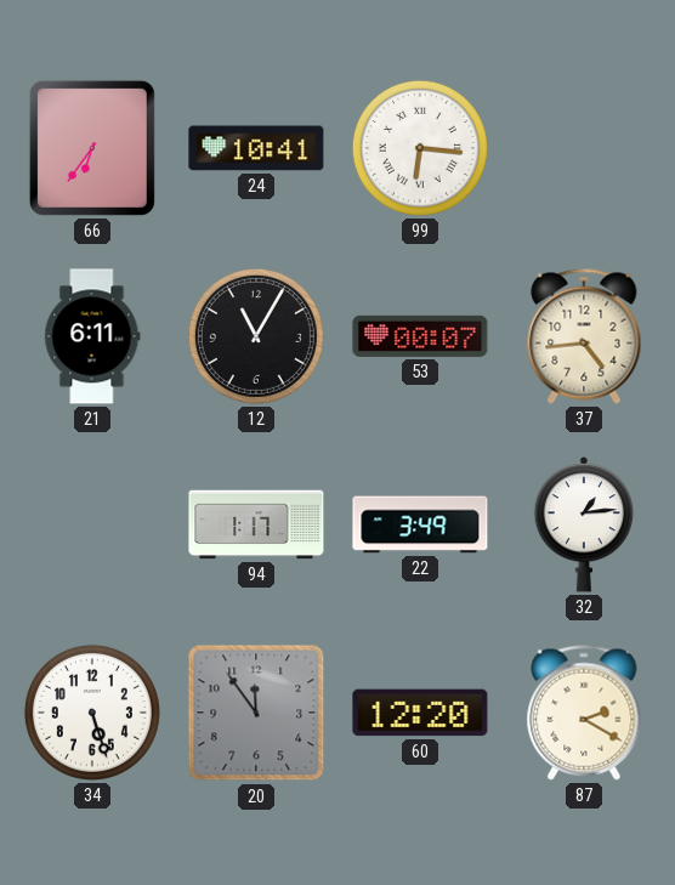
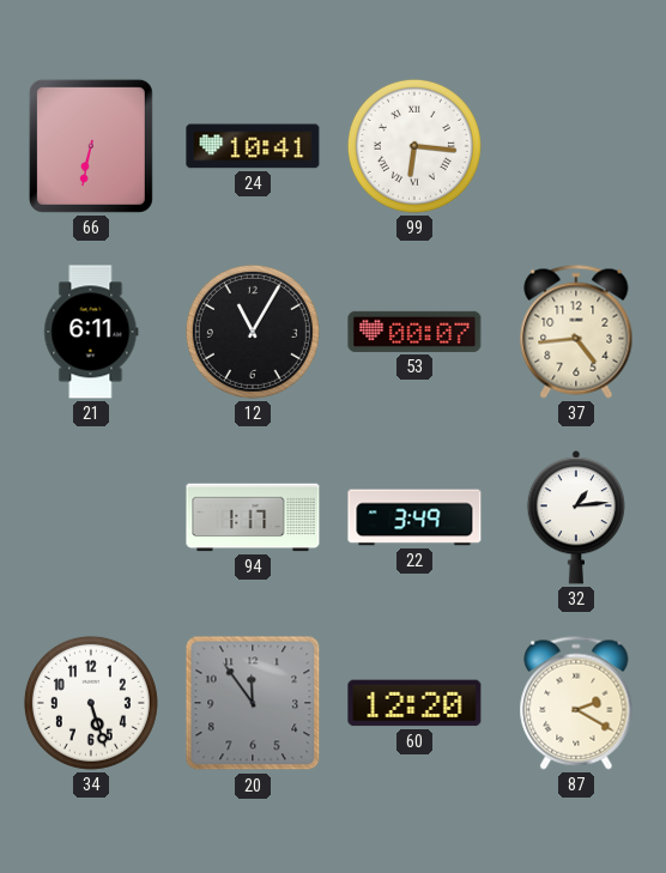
66: 6:36 -> 6:32
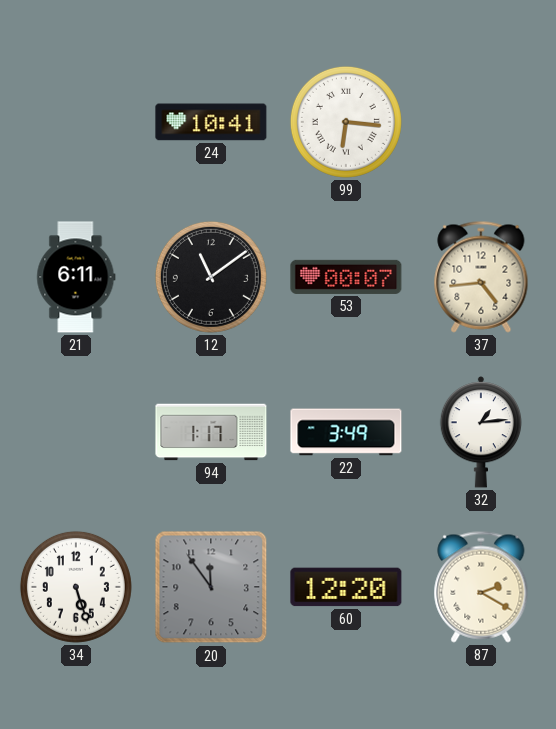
66: 6:32 -> none
12: 11:05 -> 11:09
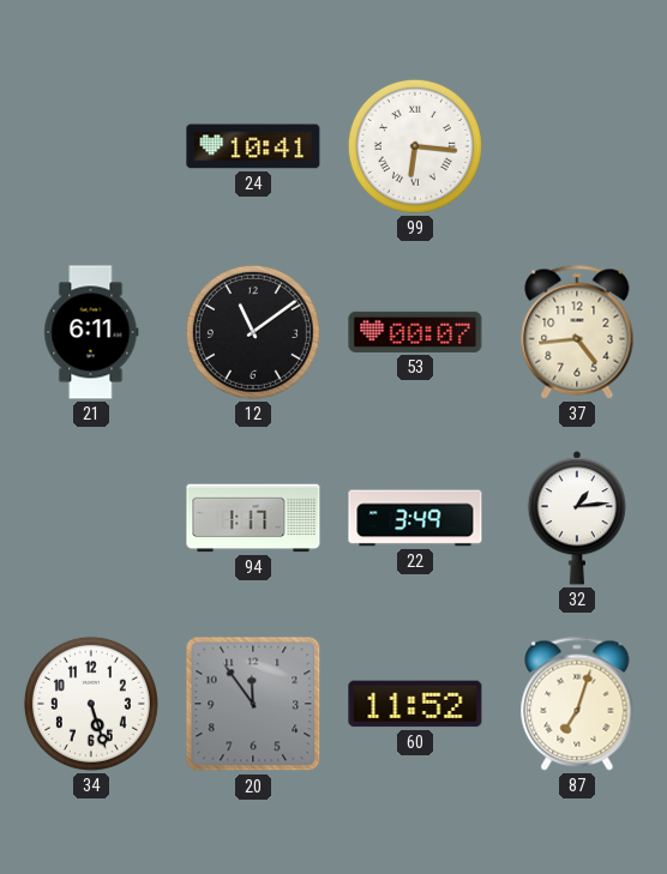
60: 12:20 -> 11:52
87: 2:20 -> 7:03
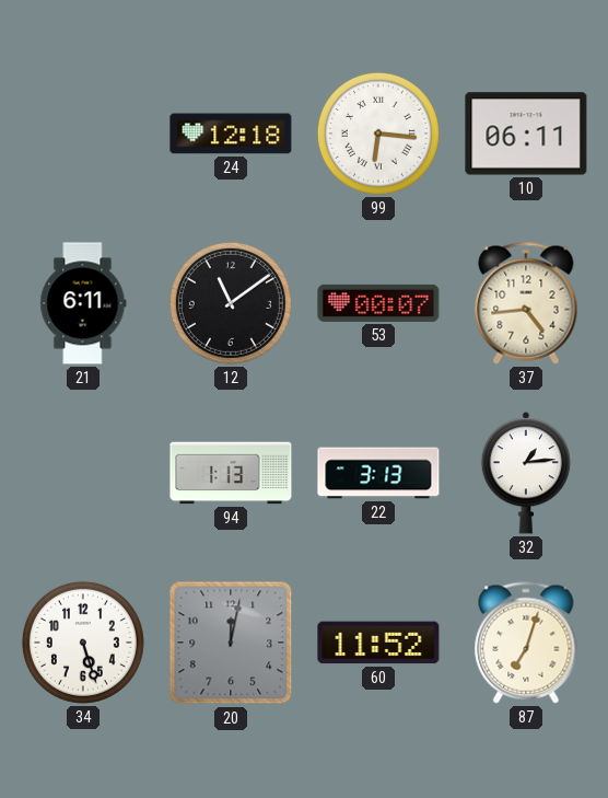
24: 10:41 -> 12:18
10: none -> 06:11
94: 1:17 -> 1:13
22: 3:49 -> 3:13
20: 11:54 -> 12:02
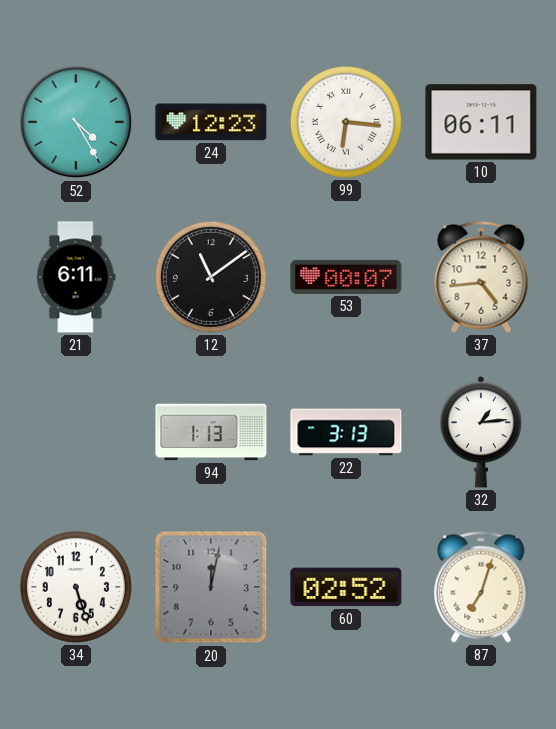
52: none -> 4:25
24: 12:18 -> 12:23
60: 11:52 -> 02:52
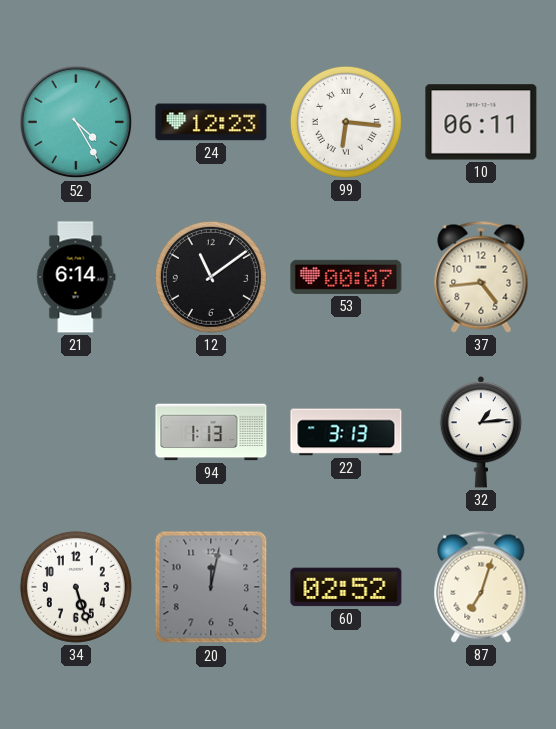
21: 6:11 -> 6:14
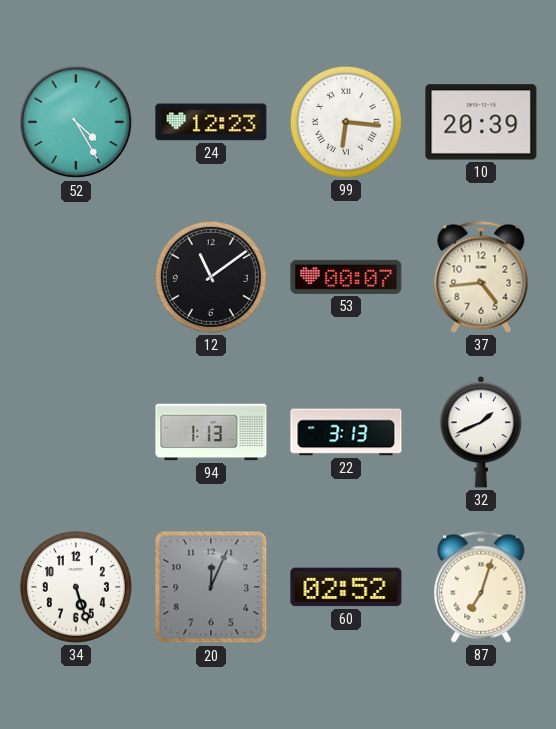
10: 06:11 -> 20:39
21: 6:14 -> none
32: 1:14 -> 1:41
20: 12:02 -> 12:04
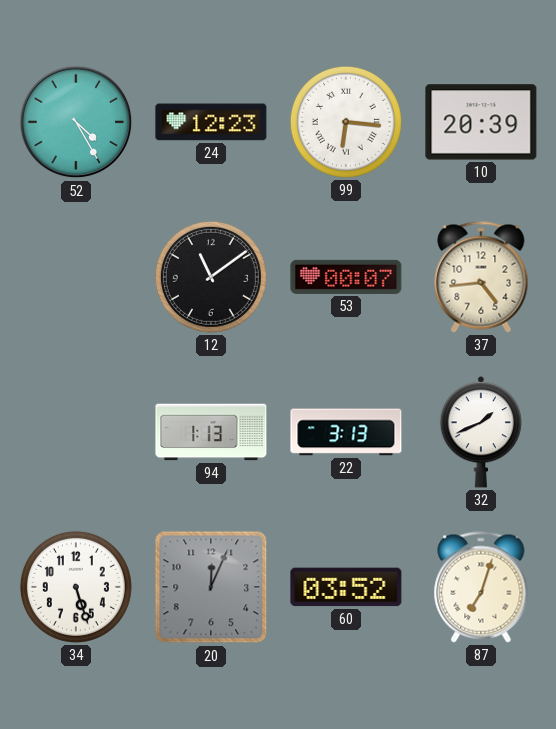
60: 02:52 -> 03:52
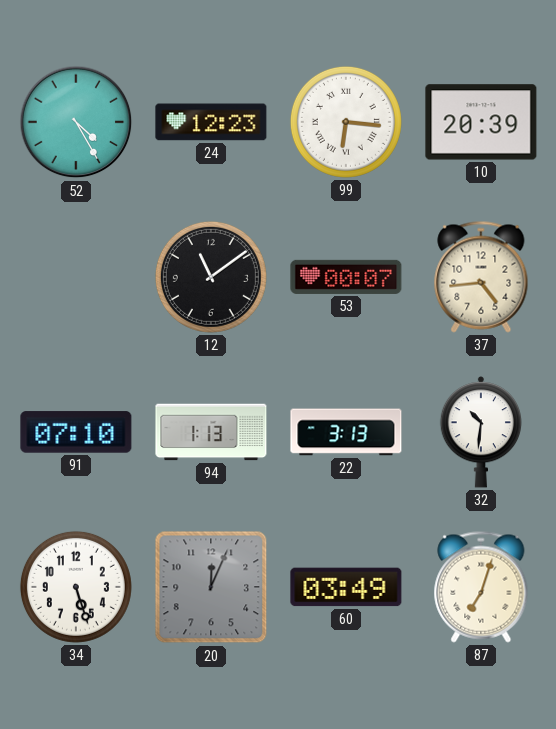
91: none -> 07:10
32: 1:41 -> 10:31
60: 03:52 -> 03:49
